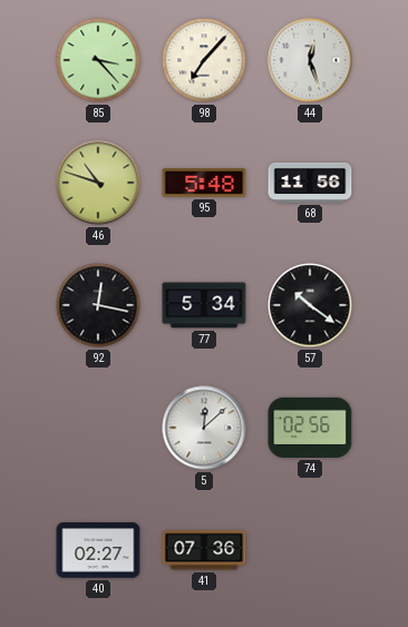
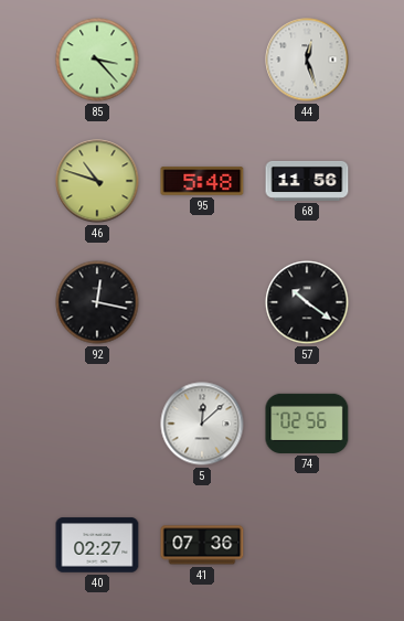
98: 7:07 -> none
77: 5:34 -> none
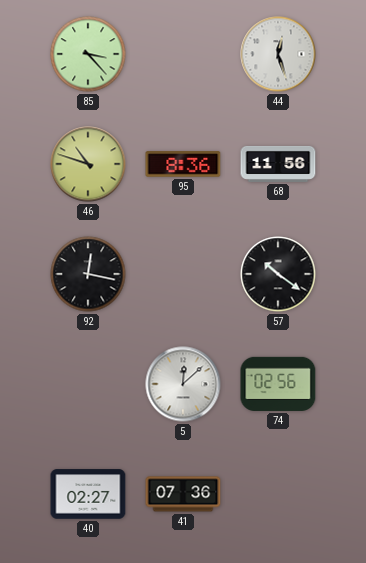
95: 5:48 -> 8:36
